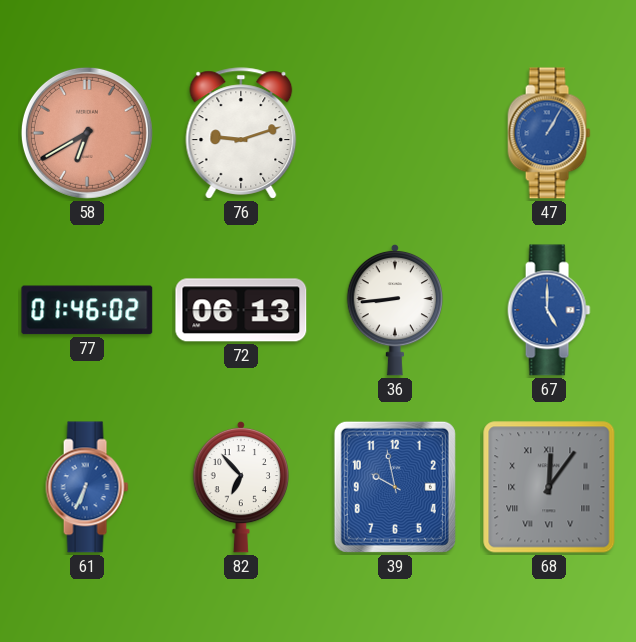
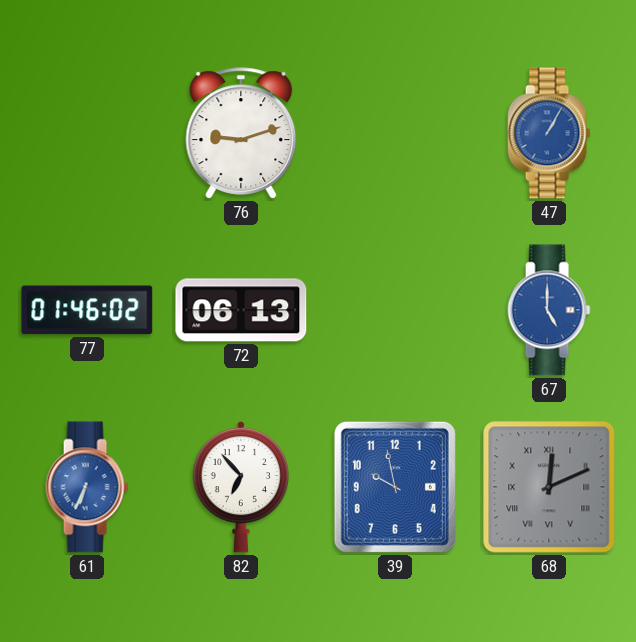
58: 6:40 -> none
36: 8:44 -> none
68: 12:06 -> 12:11
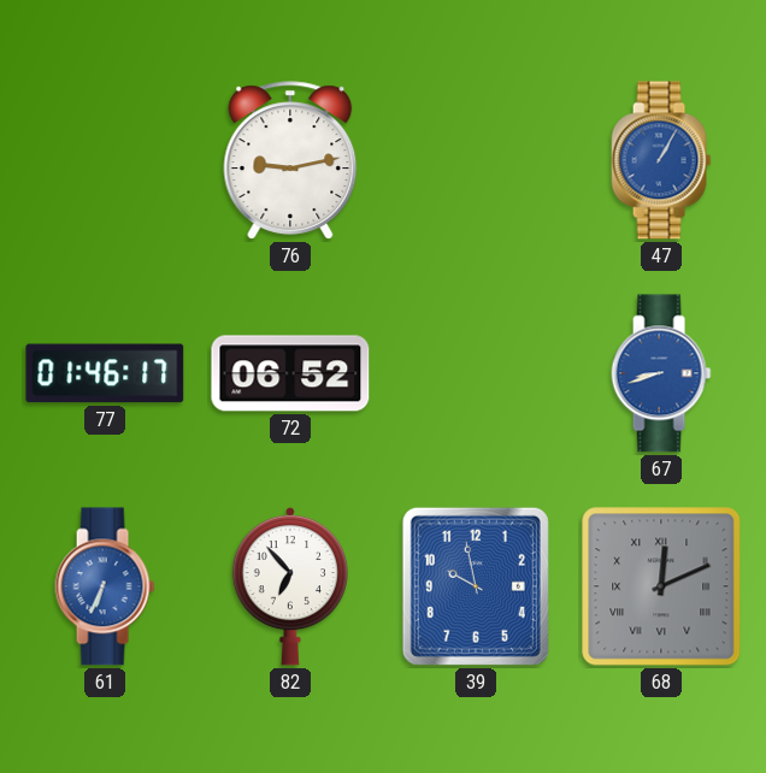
76: 9:12 -> 9:13
77: 01:46:02 -> 01:46:17
72: 06:13 -> 06:52
67: 5:00 -> 8:42
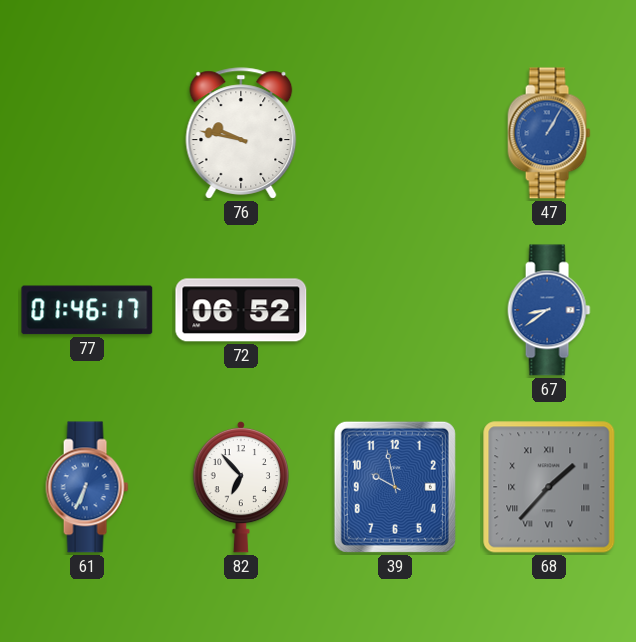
76: 9:13 -> 9:47
67: 8:42 -> 8:39
68: 12:11 -> 1:37
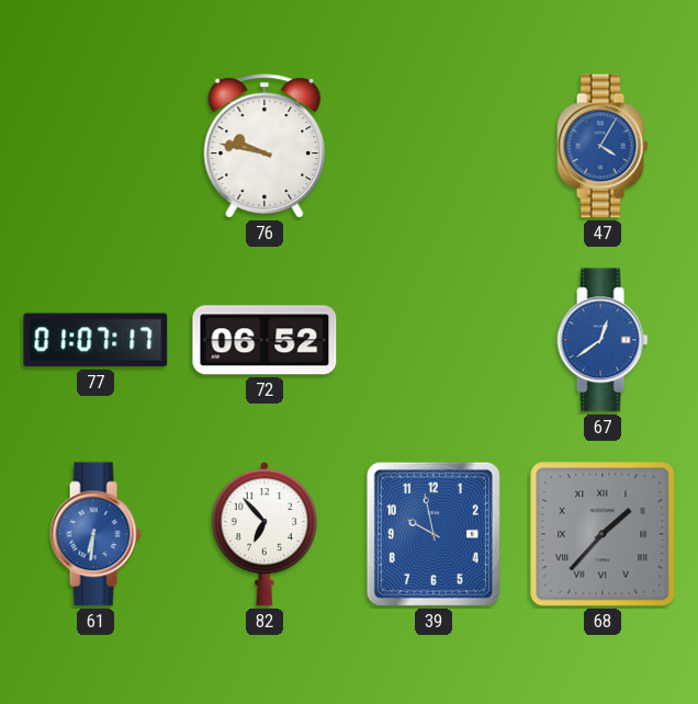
47: 1:05 -> 4:05
77: 01:46 -> 01:07
67: 8:39 -> 12:39
61: 6:34 -> 6:31
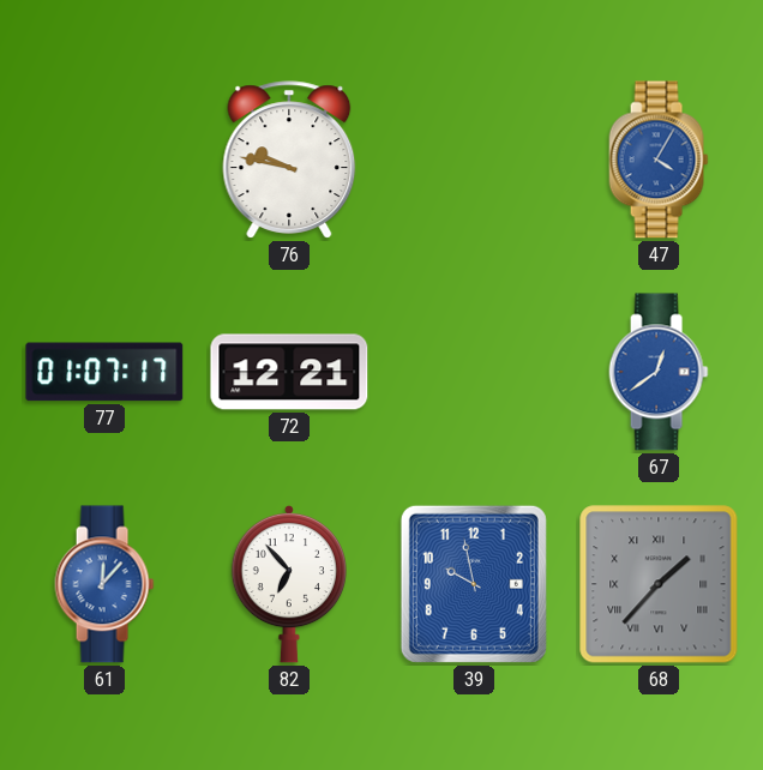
72: 06:52 -> 12:21
61: 6:31 -> 12:07
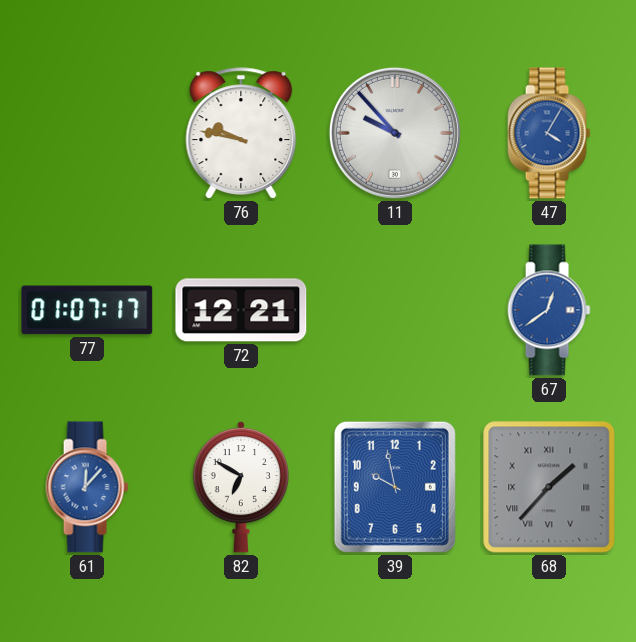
11: none -> 9:53
82: 6:53 -> 6:50
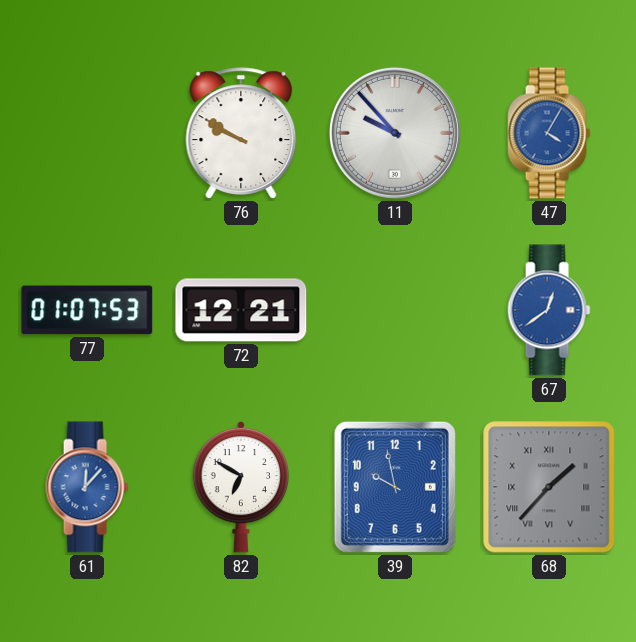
76: 9:47 -> 9:50
77: 01:07:17 -> 01:07:53
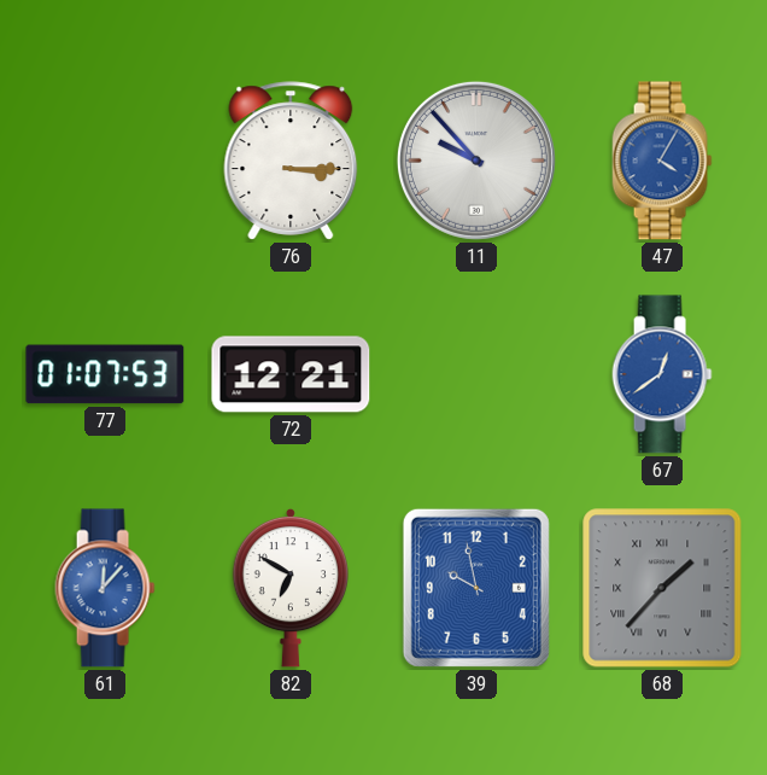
76: 9:50 -> 3:15
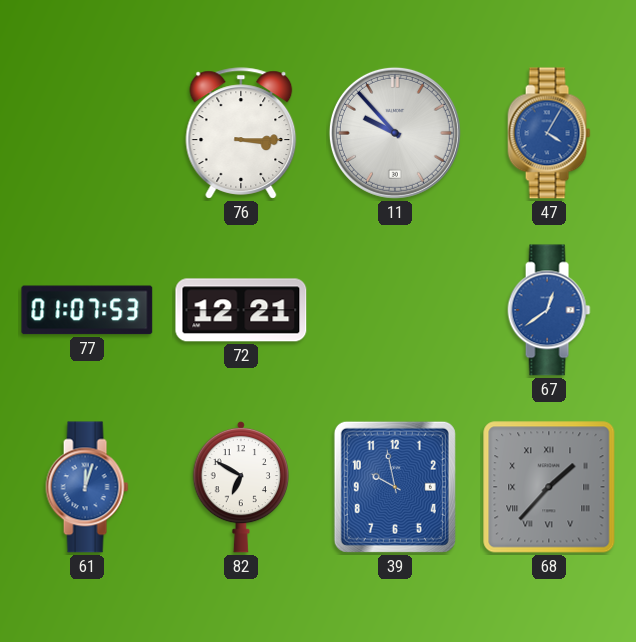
61: 12:07 -> 12:03
